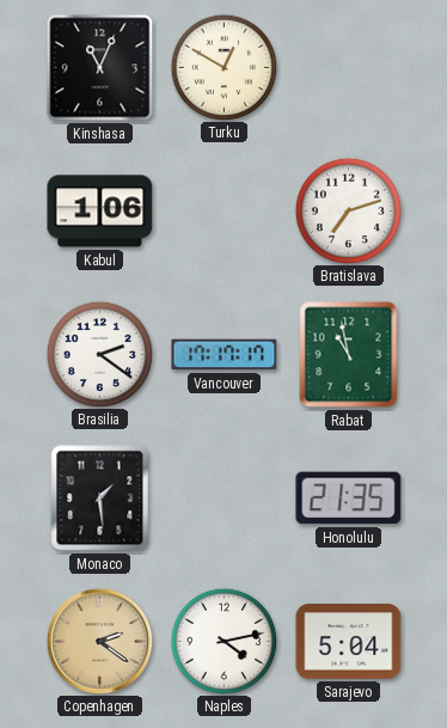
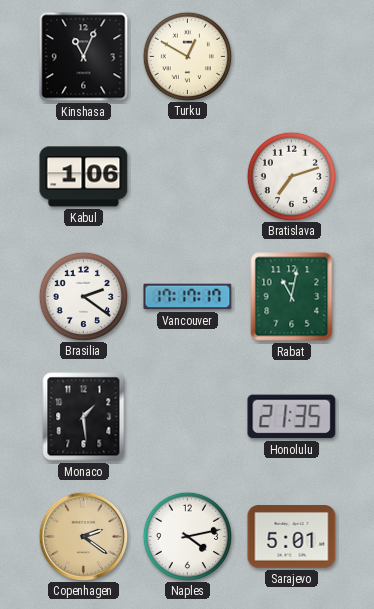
Rabat: 10:58 -> 11:02
Sarajevo: 5:04 -> 5:01
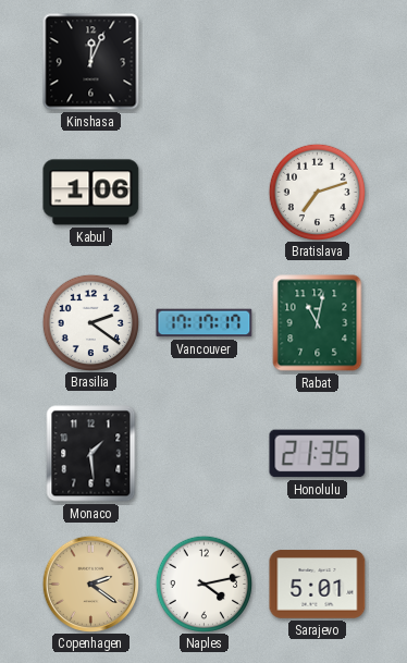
Kinshasa: 11:04 -> 12:04
Turku: 12:50 -> none
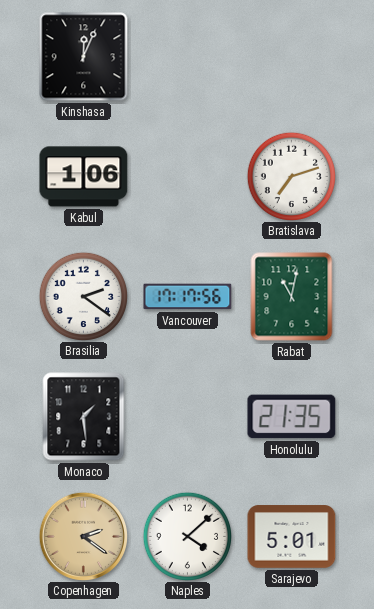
Vancouver: 17:17:17 -> 17:17:56
Naples: 4:13 -> 4:08
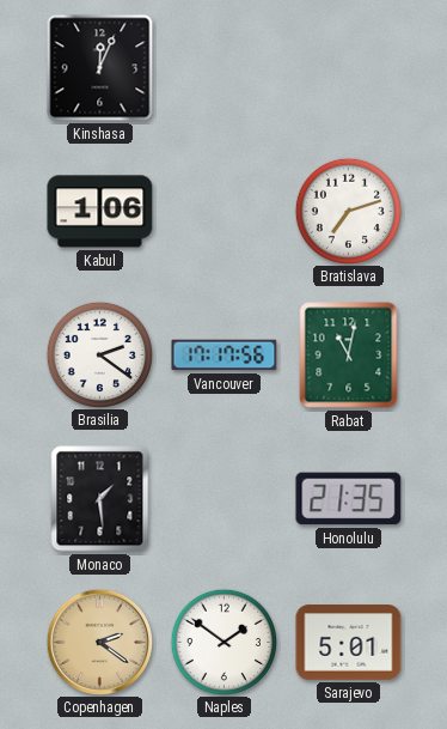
Naples: 4:08 -> 1:51
